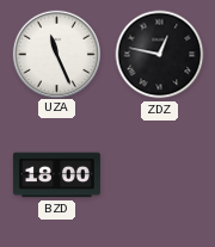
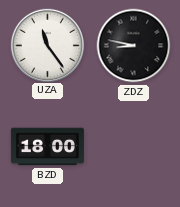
UZA: 11:26 -> 11:24
ZDZ: 12:47 -> 8:47
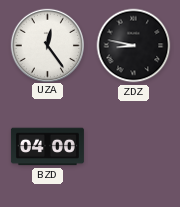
UZA: 11:24 -> 12:24
BZD: 18:00 -> 04:00
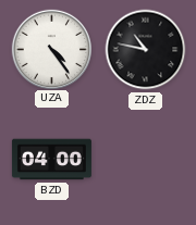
UZA: 12:24 -> 4:24
ZDZ: 8:47 -> 10:47
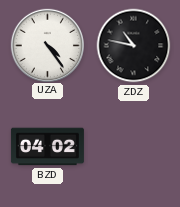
BZD: 04:00 -> 04:02
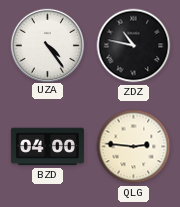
BZD: 04:02 -> 04:00
QLG: none -> 2:46
